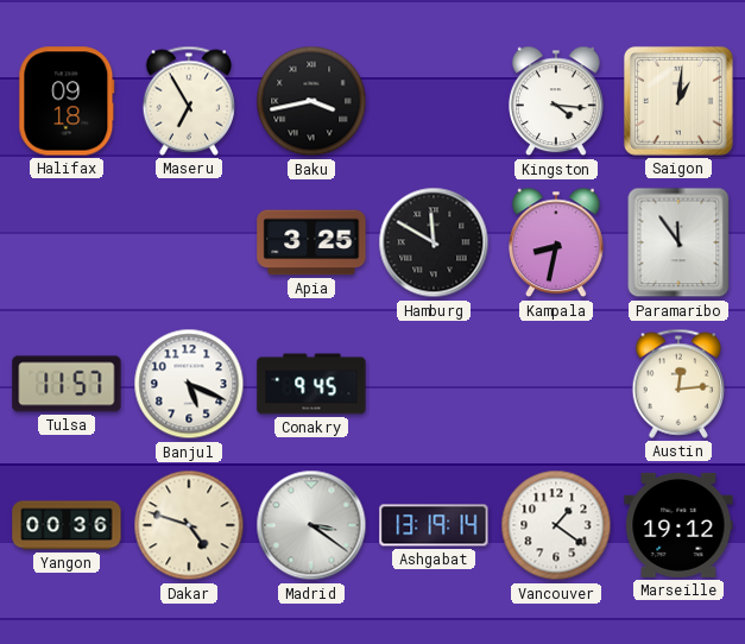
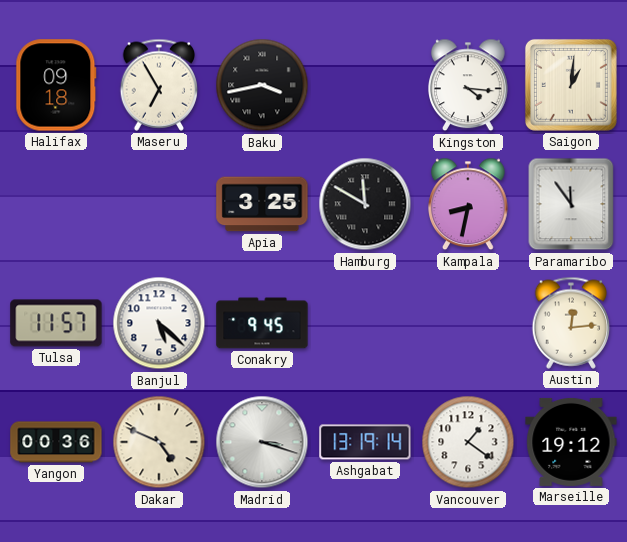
Banjul: 5:19 -> 5:22
Dakar: 4:48 -> 4:49
Madrid: 3:21 -> 3:18
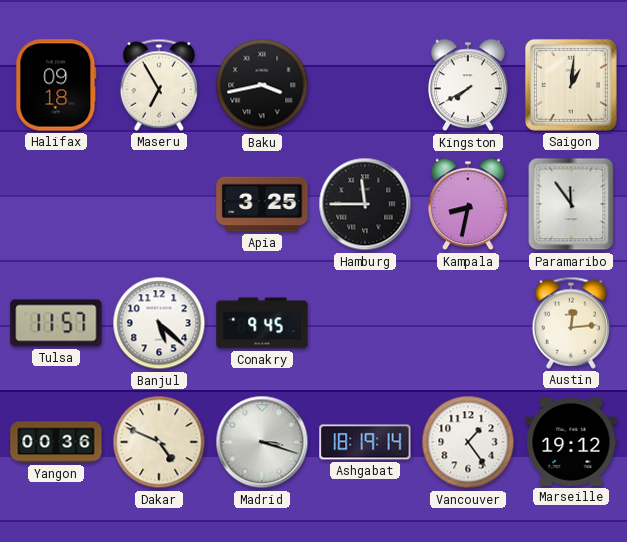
Kingston: 4:16 -> 7:40
Hamburg: 11:50 -> 11:45
Ashgabat: 13:19 -> 18:19
Vancouver: 1:21 -> 1:24
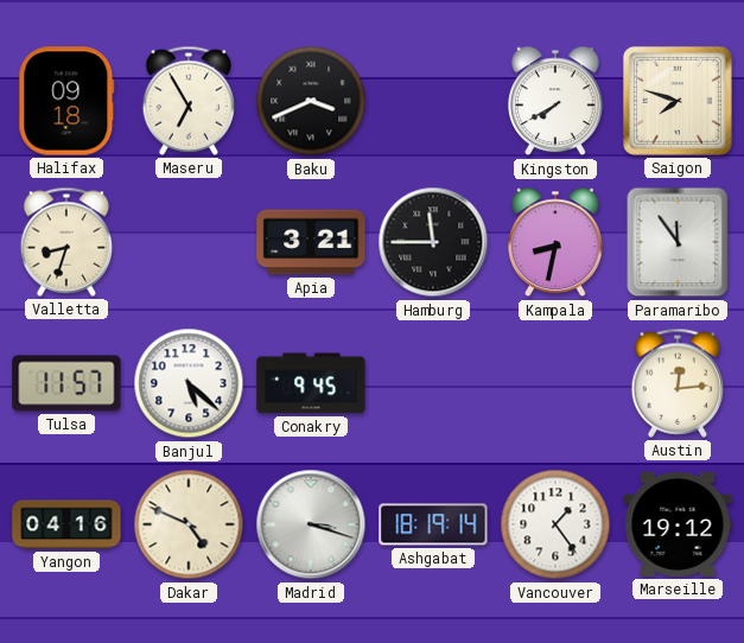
Baku: 3:43 -> 3:41
Saigon: 1:01 -> 7:48
Valletta: none -> 8:33
Apia: 3:25 -> 3:21
Yangon: 00:36 -> 04:16
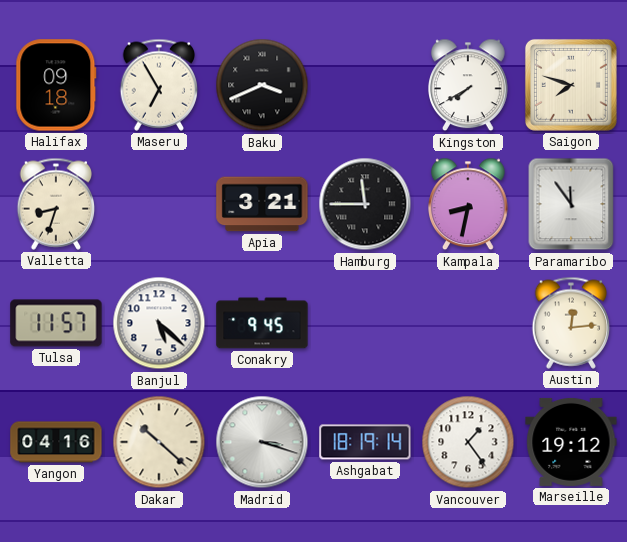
Dakar: 4:49 -> 10:22
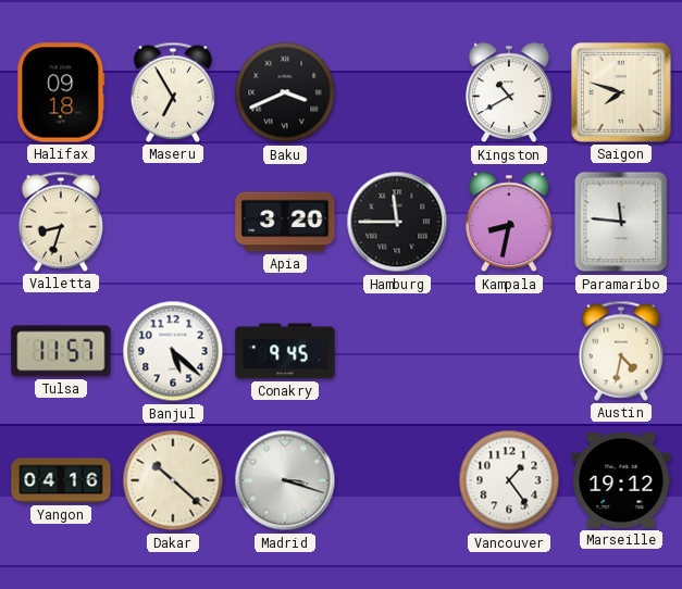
Kingston: 7:40 -> 10:40
Apia: 3:21 -> 3:20
Paramaribo: 11:54 -> 11:46
Austin: 12:14 -> 4:32
Ashgabat: 18:19 -> none
